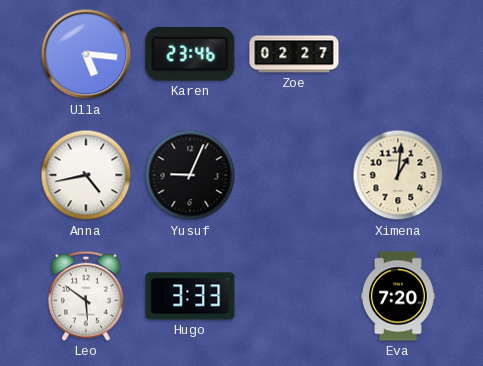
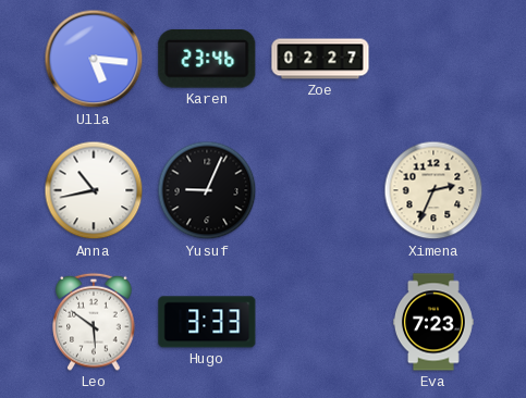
Anna: 4:43 -> 10:43
Ximena: 1:01 -> 2:34
Eva: 7:20 -> 7:23
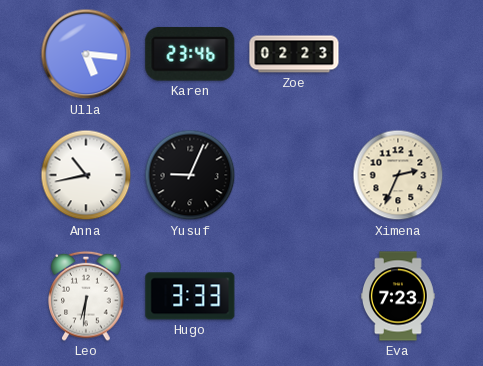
Zoe: 02:27 -> 02:23
Leo: 5:51 -> 6:31
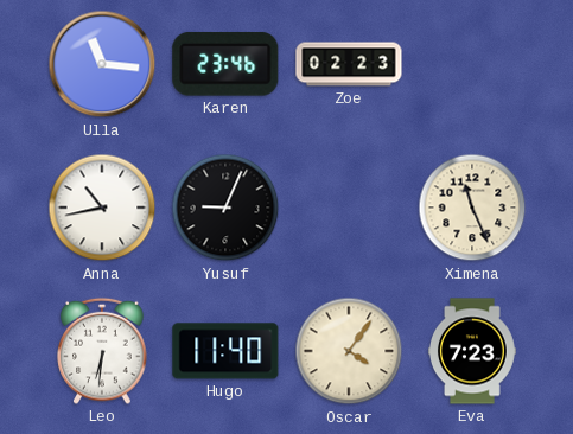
Ulla: 5:16 -> 11:16
Ximena: 2:34 -> 11:26
Hugo: 3:33 -> 11:40
Oscar: none -> 4:06
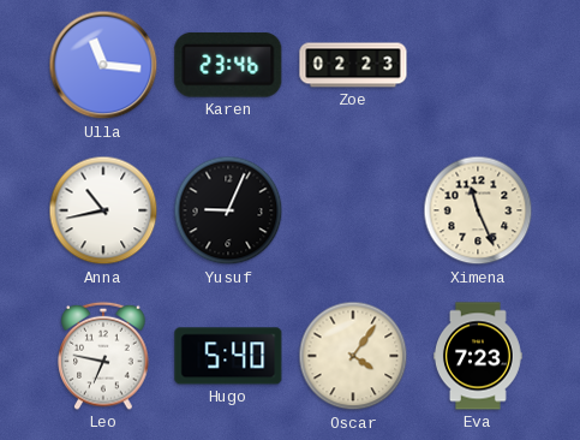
Leo: 6:31 -> 6:47
Hugo: 11:40 -> 5:40
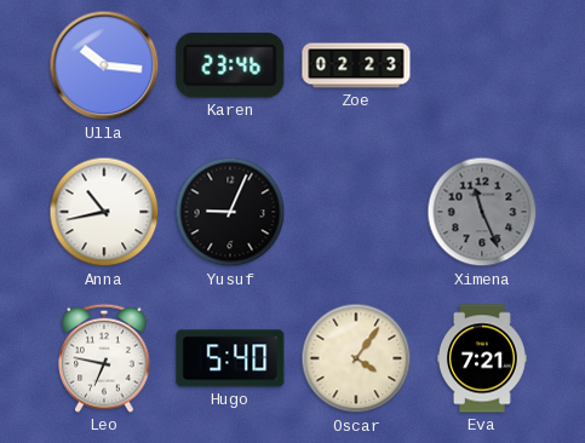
Ulla: 11:16 -> 10:16
Ximena dial: cream -> grey
Eva: 7:23 -> 7:21
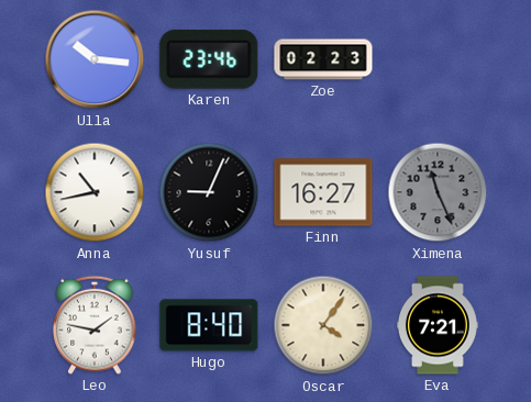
Finn: none -> 16:27
Leo: 6:47 -> 1:47
Hugo: 5:40 -> 8:40
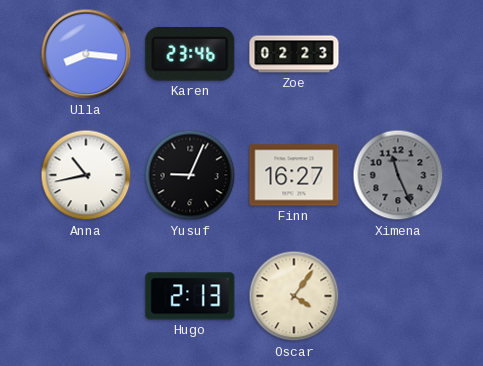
Ulla: 10:16 -> 8:16
Leo: 1:47 -> none
Hugo: 8:40 -> 2:13
Eva: 7:21 -> none
